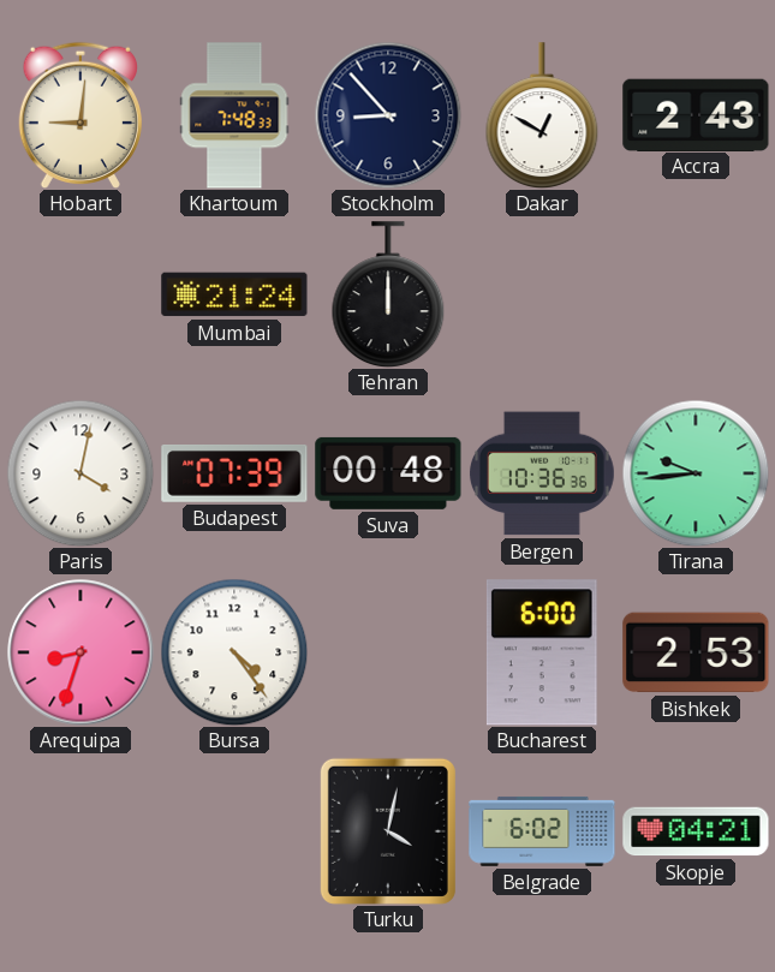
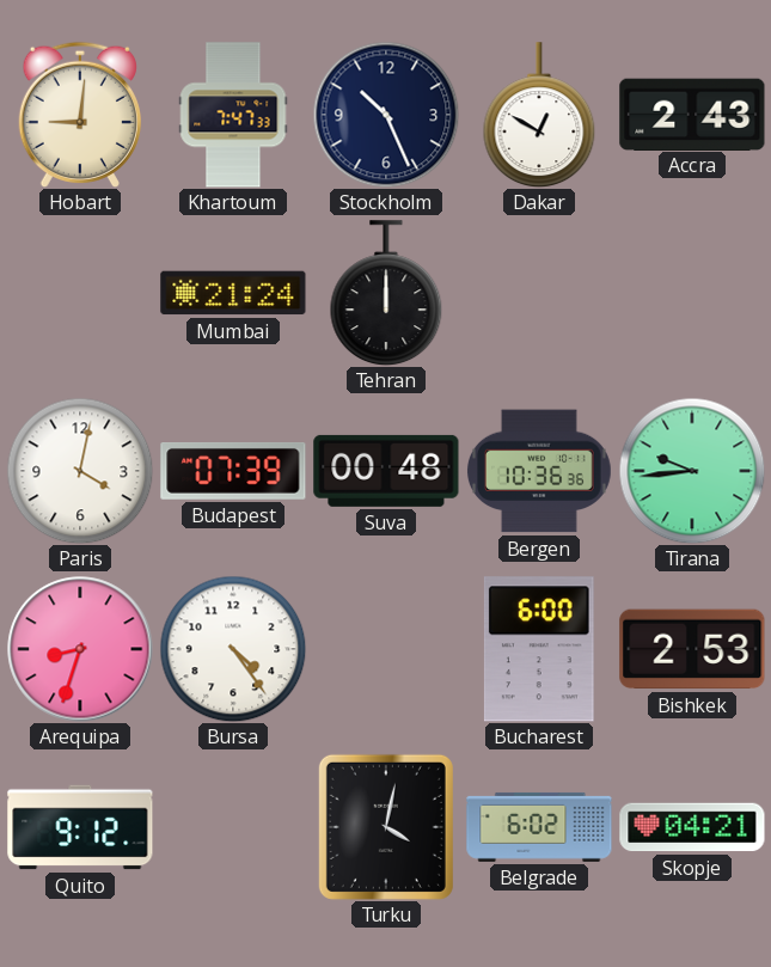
Khartoum: 7:48 -> 7:47
Stockholm: 8:53 -> 10:26
Quito: none -> 9:12
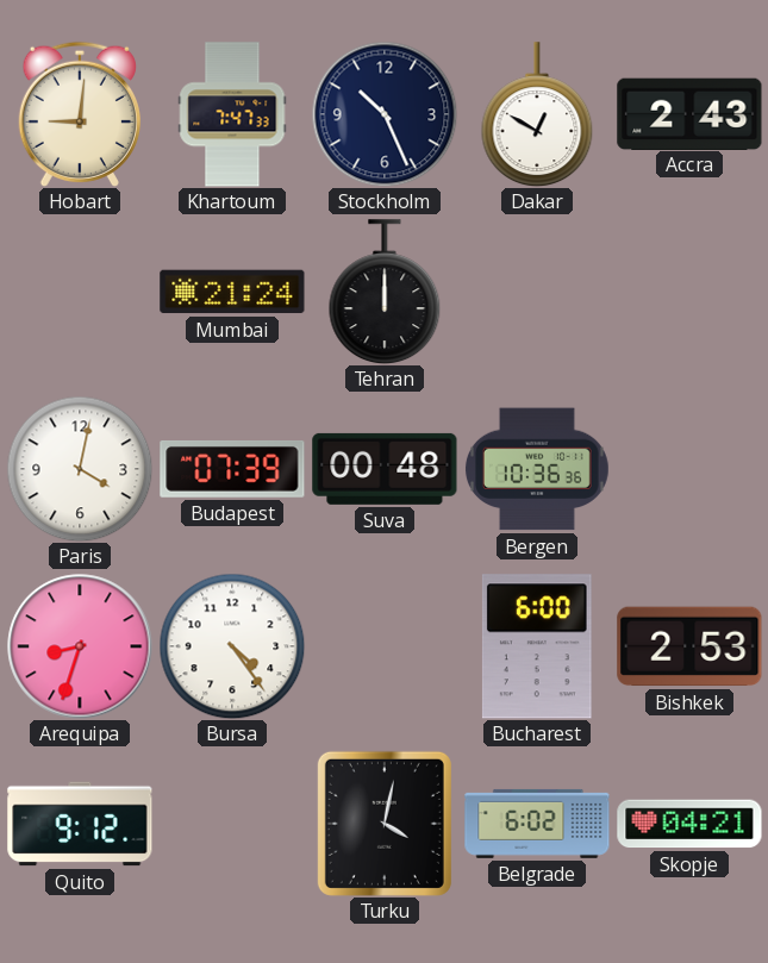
Tirana: 9:44 -> none
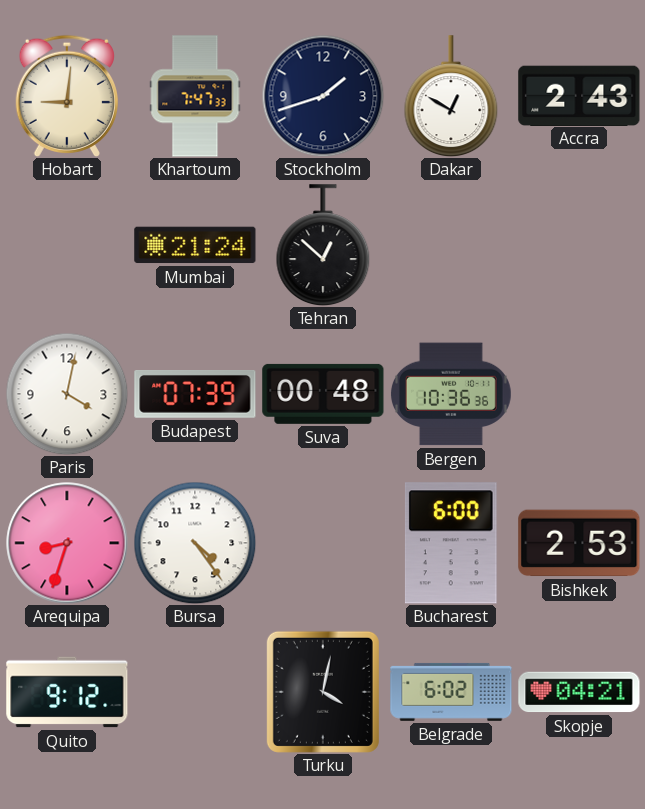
Stockholm: 10:26 -> 1:42
Tehran: 12:00 -> 12:52
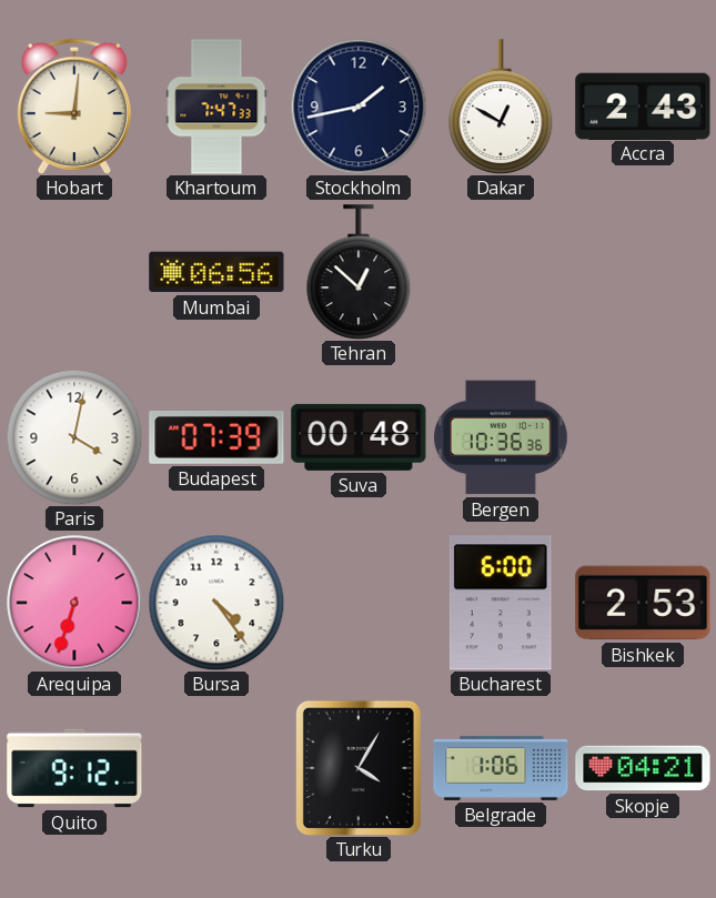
Stockholm: 1:42 -> 1:43
Mumbai: 21:24 -> 06:56
Arequipa: 8:33 -> 6:33
Turku: 4:02 -> 4:05
Belgrade: 6:02 -> 1:06
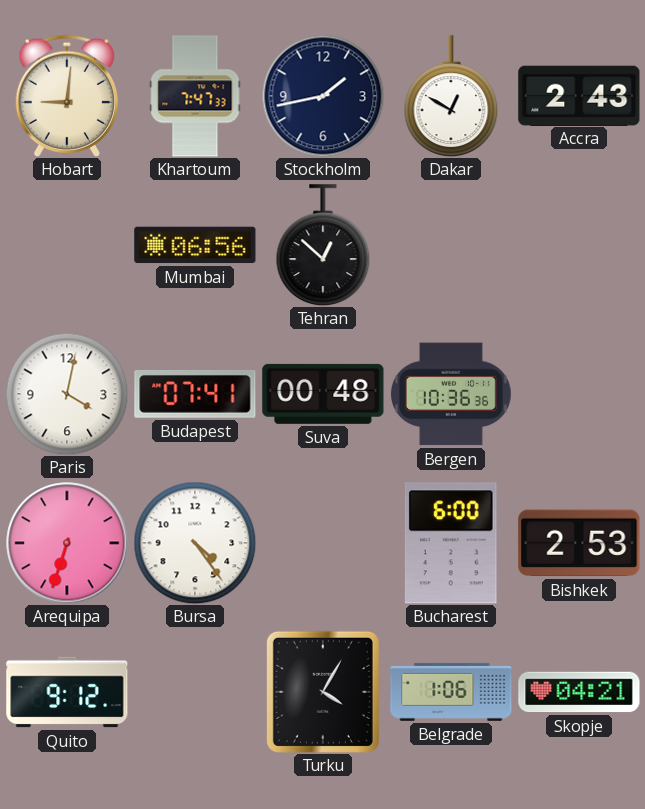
Budapest: 07:39 -> 07:41
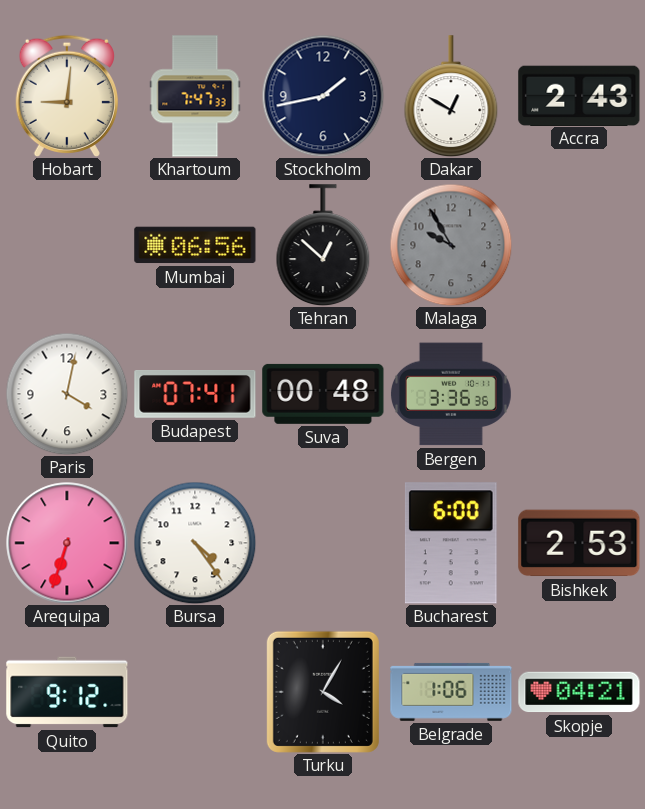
Malaga: none -> 9:55
Bergen: 10:36 -> 3:36
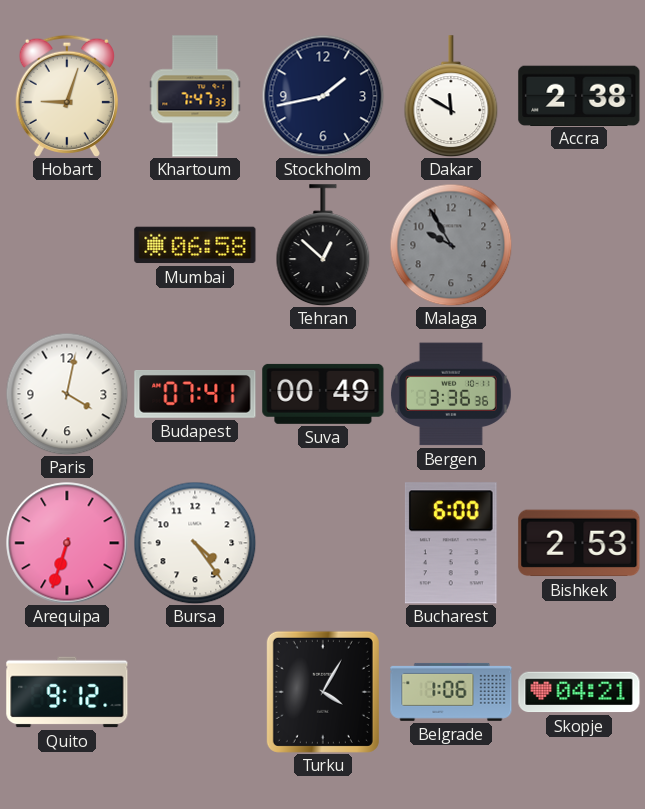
Hobart: 9:01 -> 9:03
Dakar: 12:50 -> 11:50
Accra: 2:43 -> 2:38
Mumbai: 06:56 -> 06:58
Suva: 00:48 -> 00:49
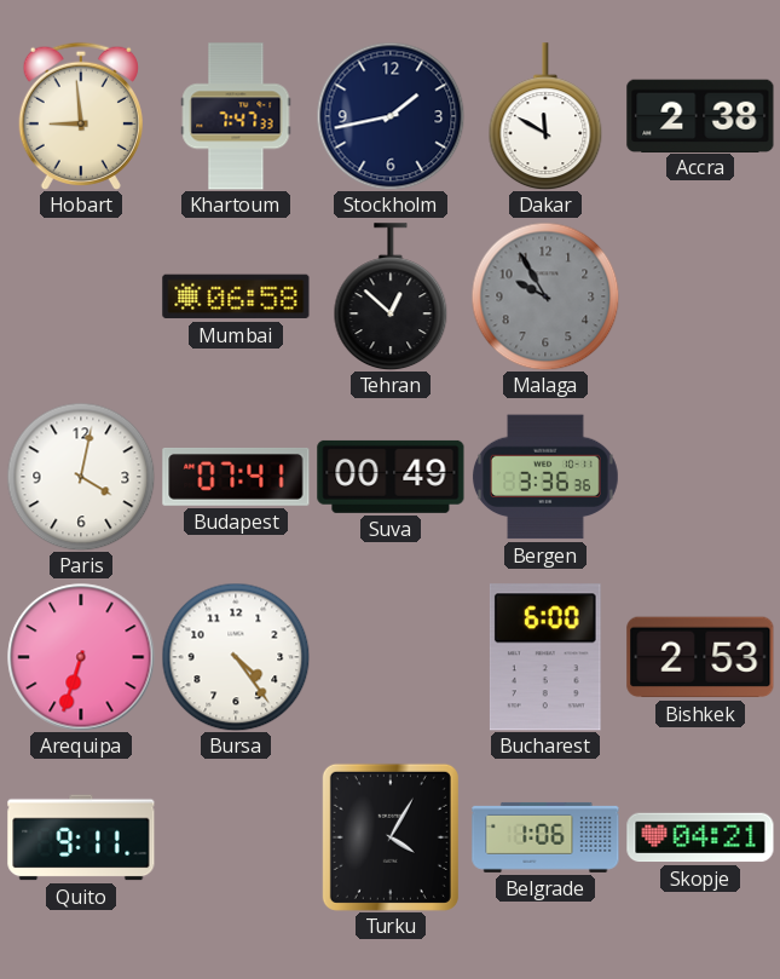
Hobart: 9:03 -> 8:59
Quito: 9:12 -> 9:11
